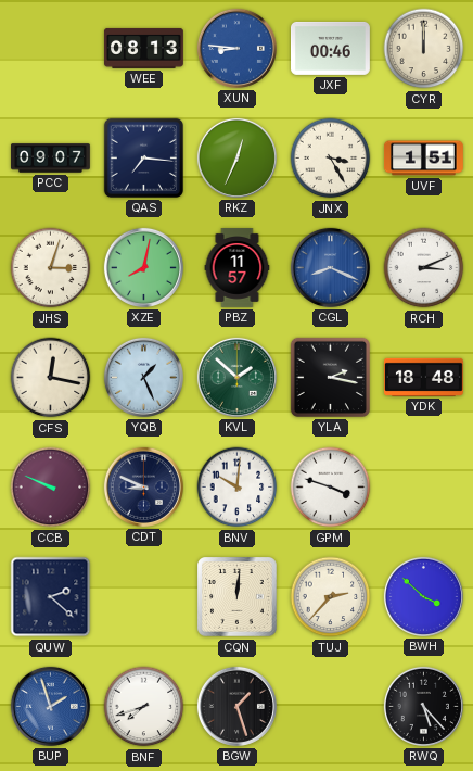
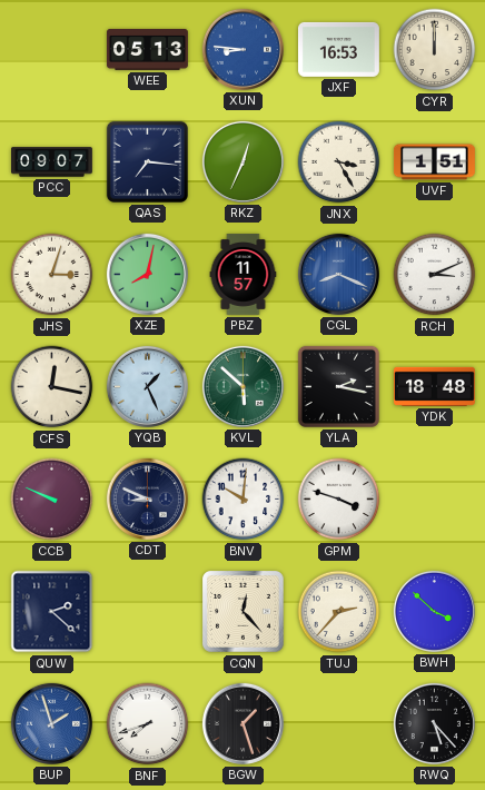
WEE: 08:13 -> 05:13
JXF: 00:46 -> 16:53
KVL: 1:52 -> 5:52
CQN: 12:01 -> 12:23
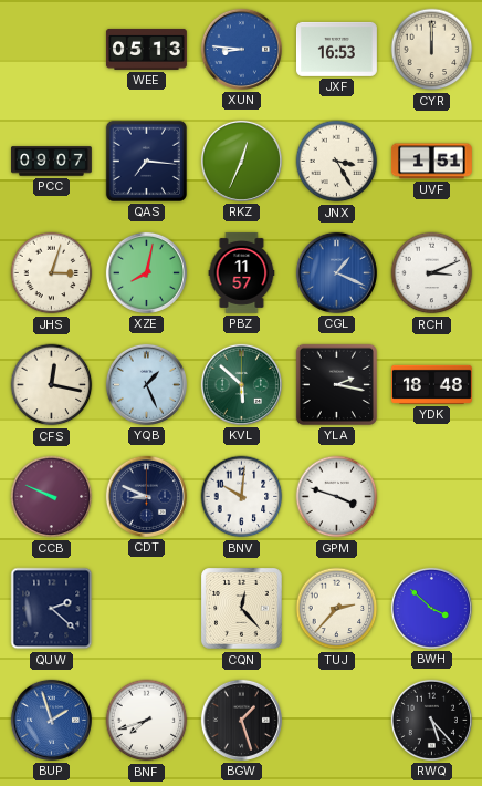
CGL: 8:19 -> 1:19
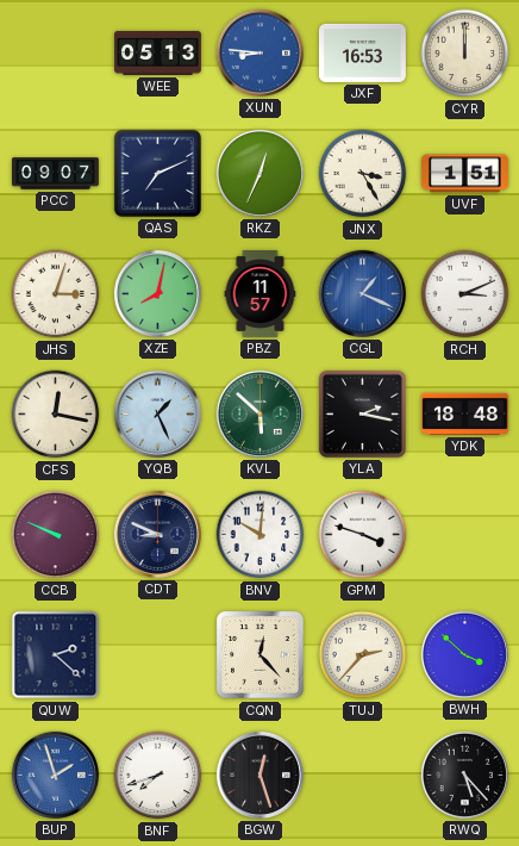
QAS: 7:16 -> 7:11
BGW: 1:27 -> 12:27
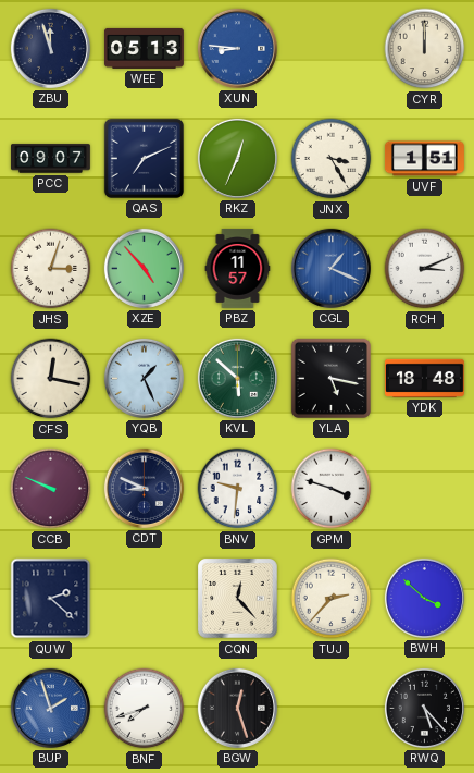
ZBU: none -> 11:57
JXF: 16:53 -> none
XZE: 8:02 -> 4:53
YLA: 2:17 -> 5:17
BNV: 10:01 -> 9:31
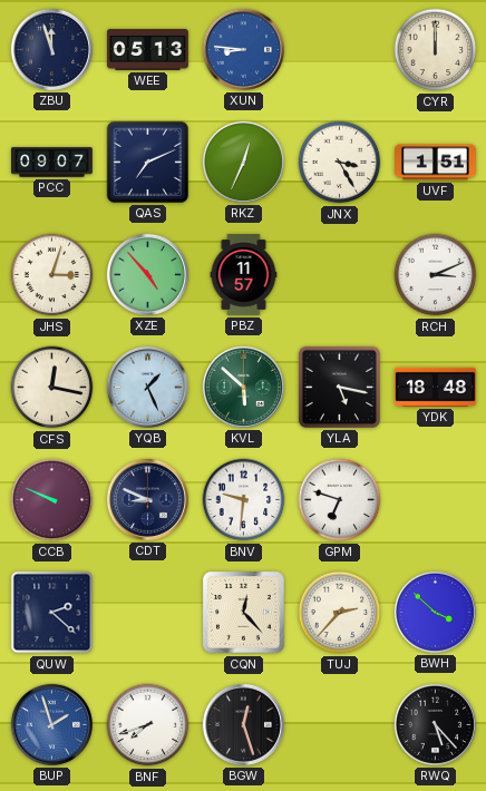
CGL: 1:19 -> none
GPM: 3:48 -> 6:48
